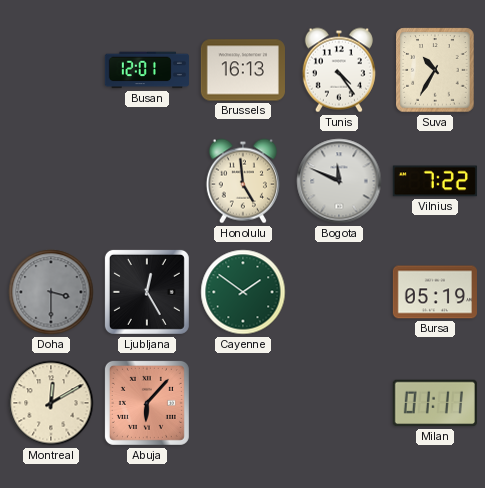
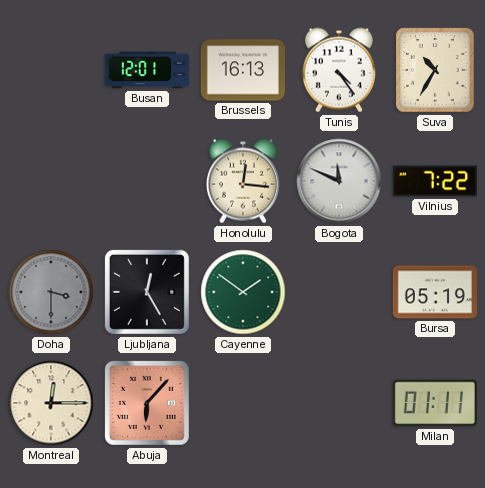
Honolulu: 4:59 -> 12:16
Montreal: 12:10 -> 12:15
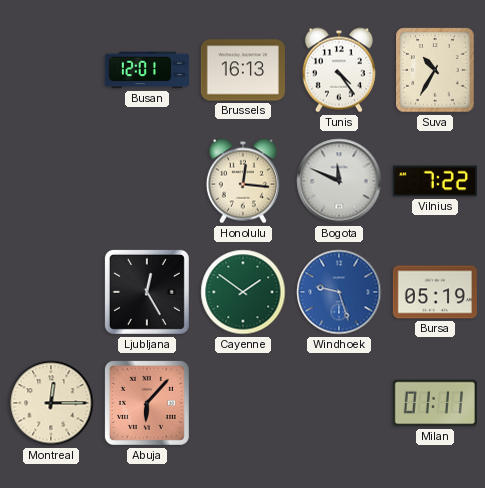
Doha: 3:30 -> none
Windhoek: none -> 9:27
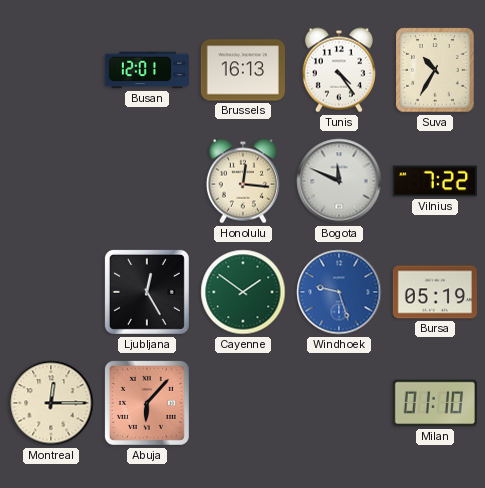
Milan: 01:11 -> 01:10
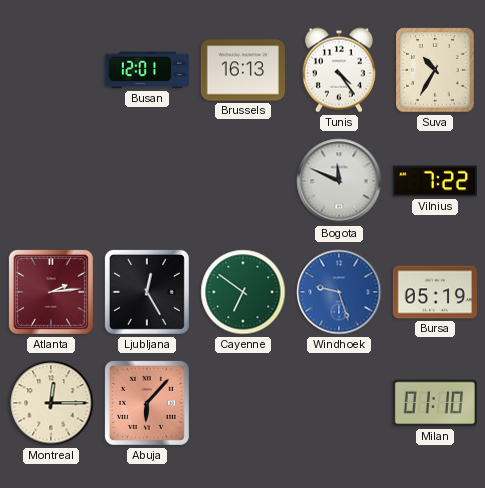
Honolulu: 12:16 -> none
Atlanta: none -> 2:14
Cayenne: 1:51 -> 6:51
